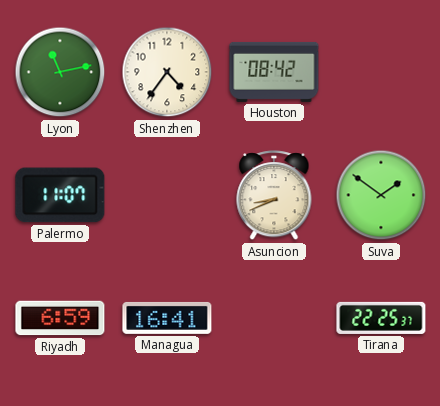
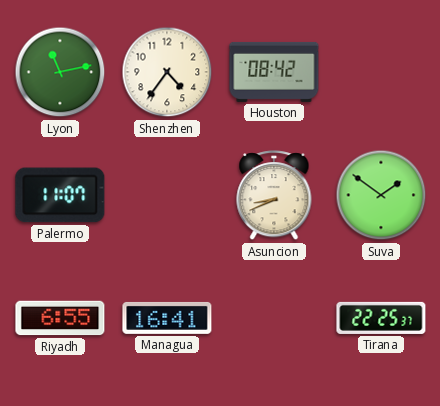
Riyadh: 6:59 -> 6:55
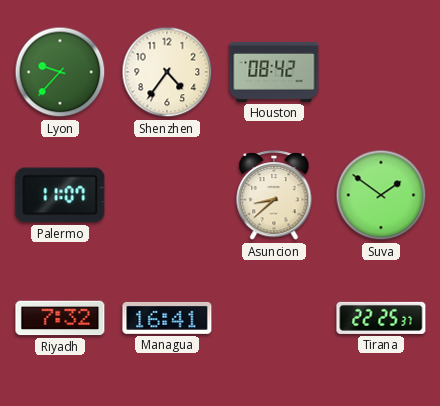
Lyon: 11:13 -> 9:37
Asuncion: 8:41 -> 8:38
Riyadh: 6:55 -> 7:32
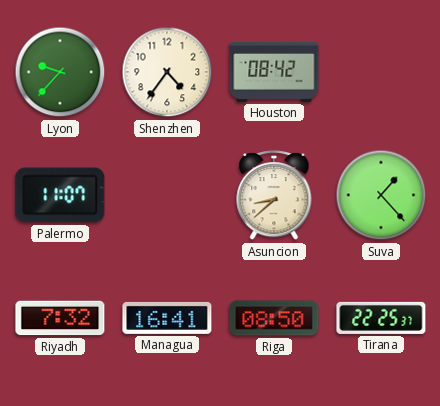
Suva: 1:51 -> 1:23
Riga: none -> 08:50
